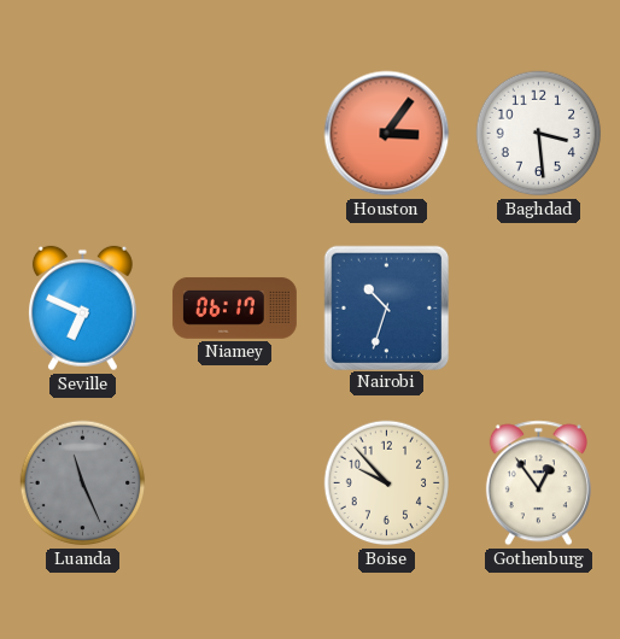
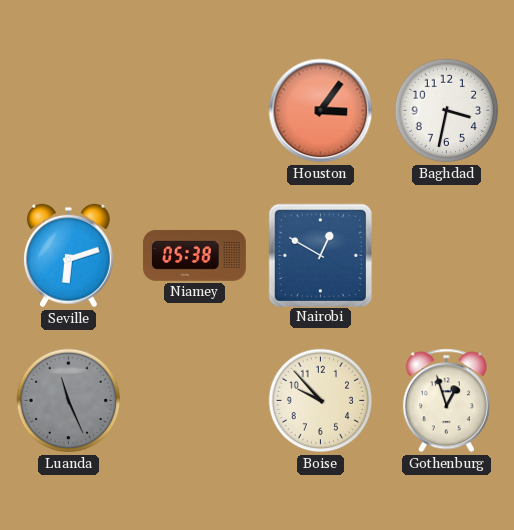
Baghdad: 3:29 -> 3:32
Seville: 6:49 -> 6:12
Niamey: 06:17 -> 05:38
Nairobi: 10:33 -> 12:50
Gothenburg: 12:54 -> 12:57
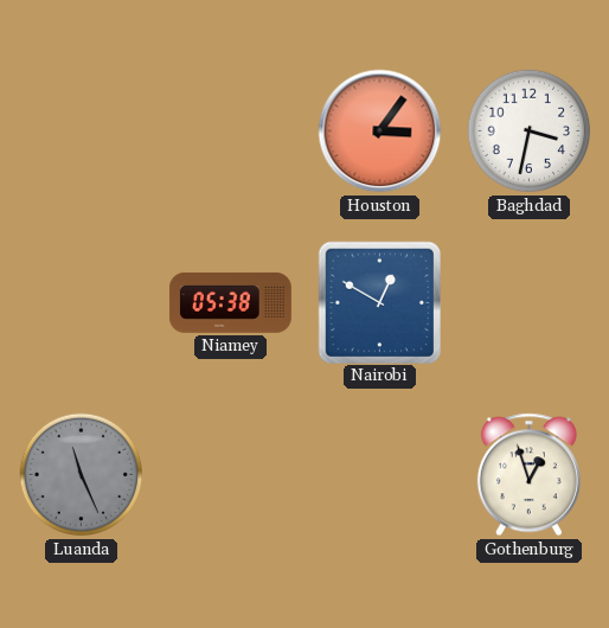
Seville: 6:12 -> none
Boise: 9:53 -> none
